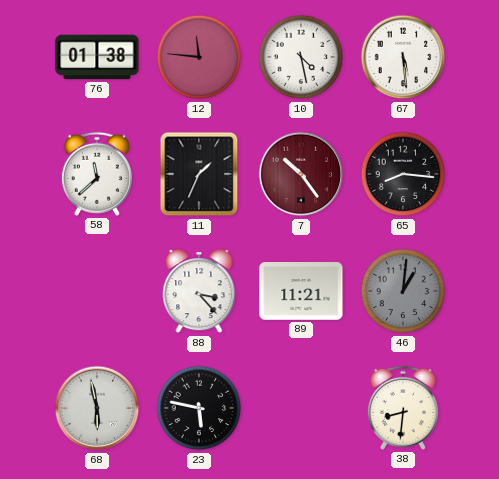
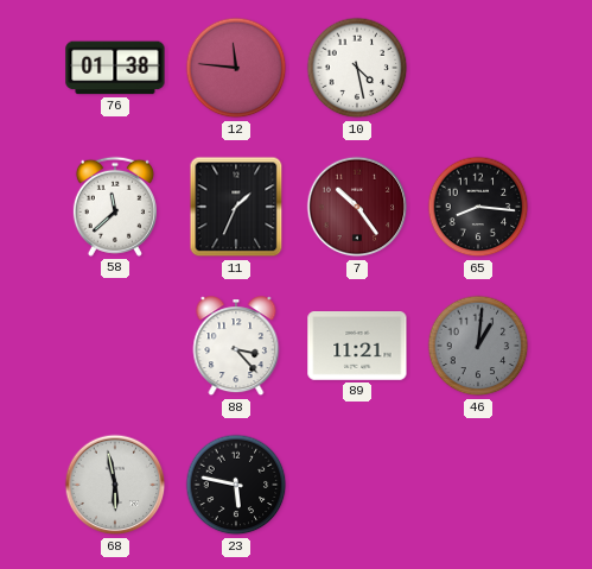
67: 5:29 -> none
38: 8:31 -> none
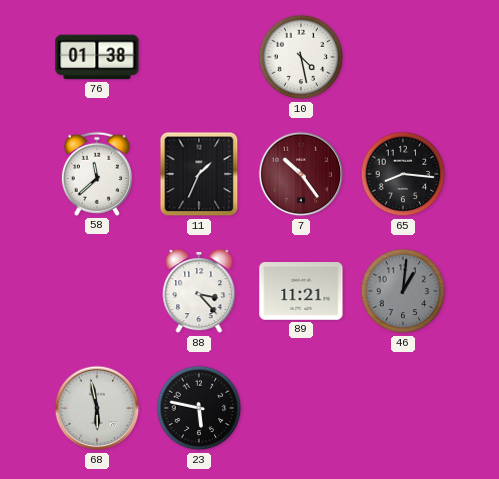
12: 11:46 -> none
